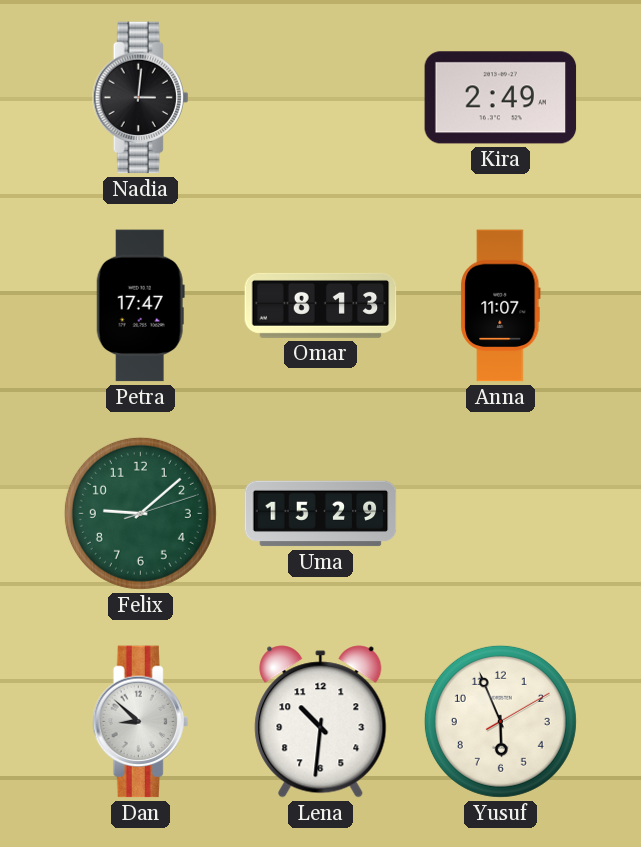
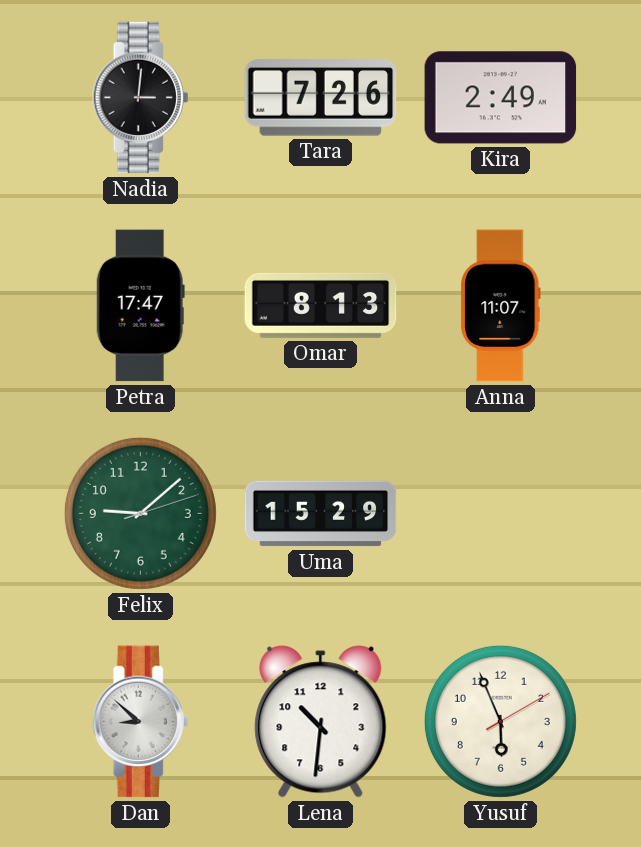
Tara: none -> 7:26
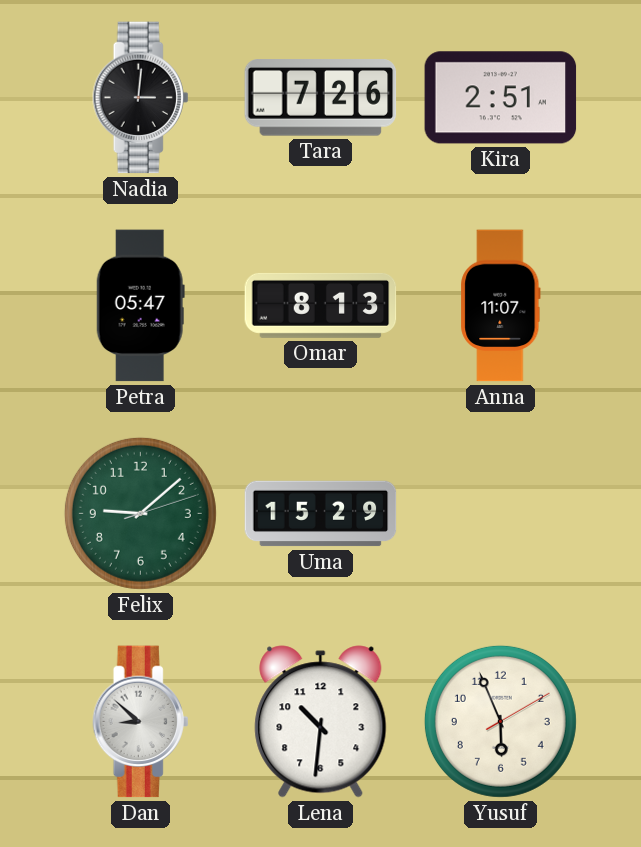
Kira: 2:49 -> 2:51
Petra: 17:47 -> 05:47
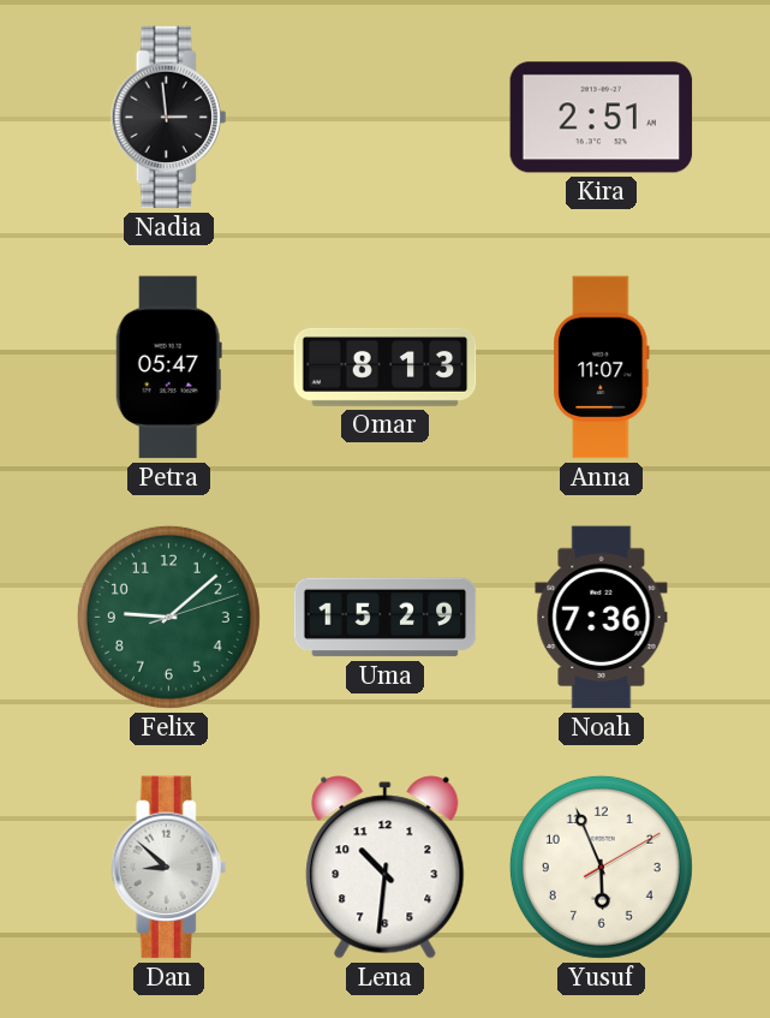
Nadia: 3:01 -> 2:59
Tara: 7:26 -> none
Noah: none -> 7:36
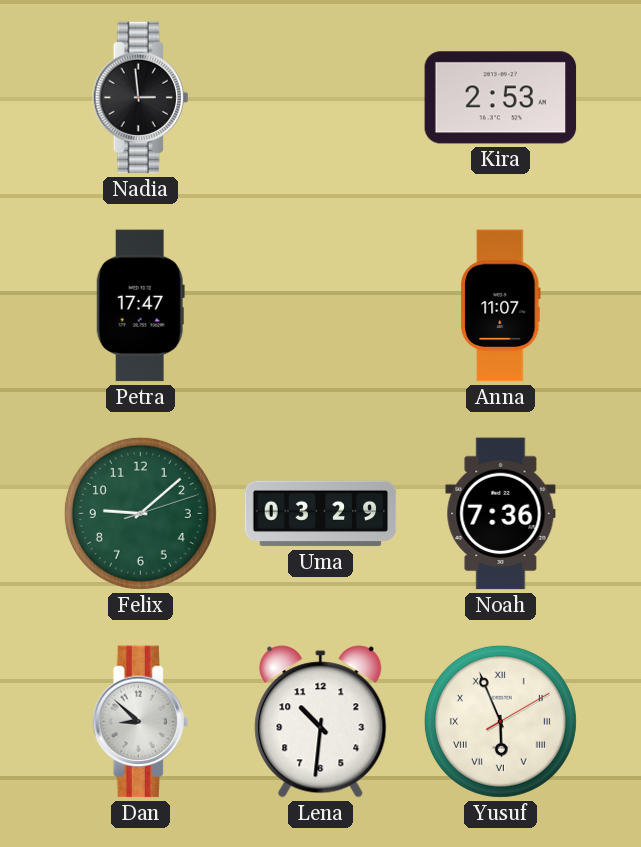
Kira: 2:51 -> 2:53
Petra: 05:47 -> 17:47
Omar: 8:13 -> none
Uma: 15:29 -> 03:29
Yusuf numerals: Arabic -> Roman
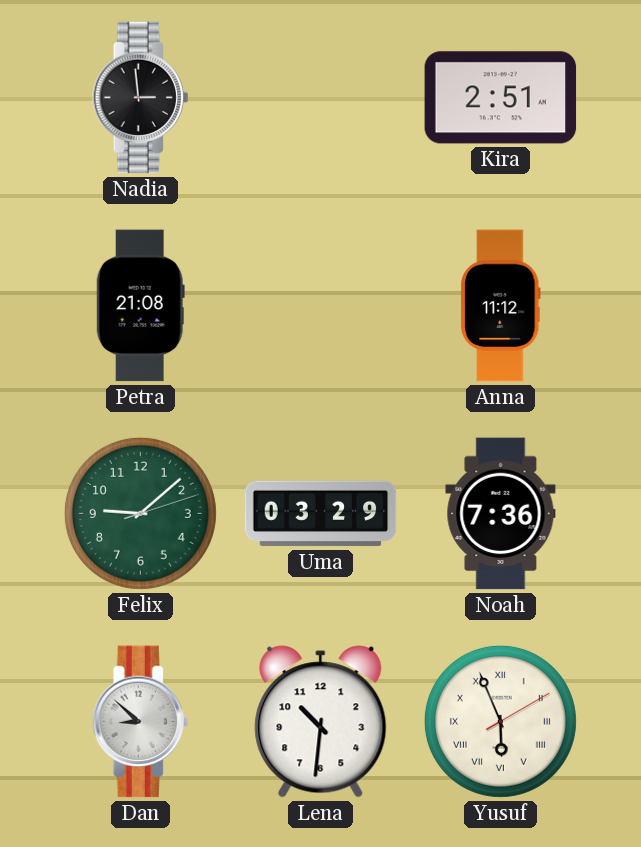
Kira: 2:53 -> 2:51
Petra: 17:47 -> 21:08
Anna: 11:07 -> 11:12
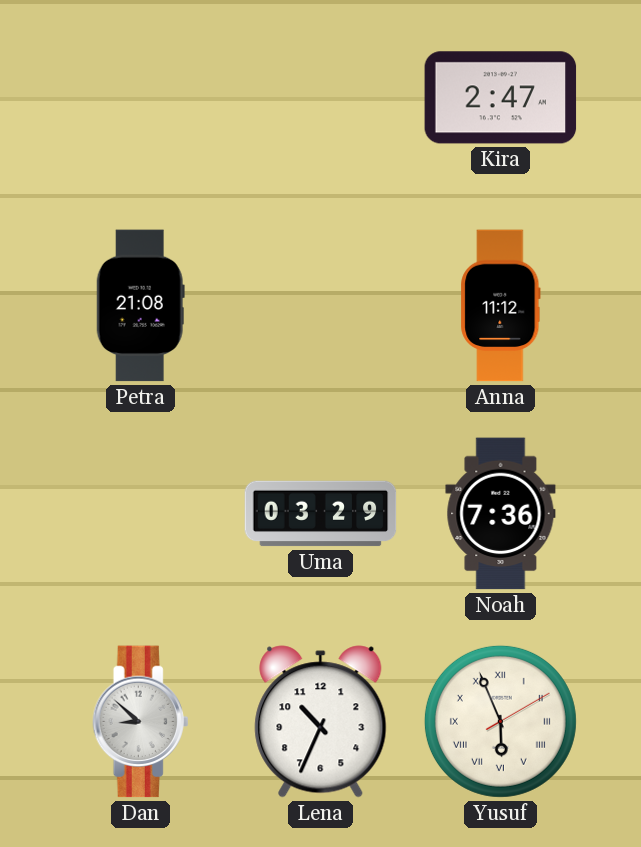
Nadia: 2:59 -> none
Kira: 2:51 -> 2:47
Felix: 9:08 -> none
Lena: 10:31 -> 10:34
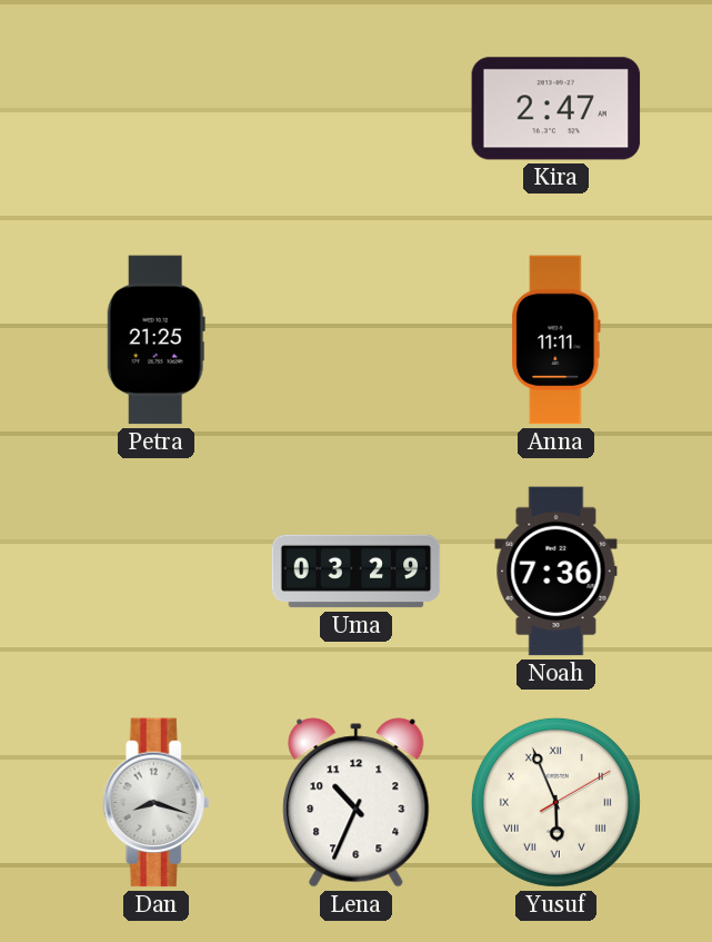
Petra: 21:08 -> 21:25
Anna: 11:12 -> 11:11
Dan: 8:52 -> 8:18
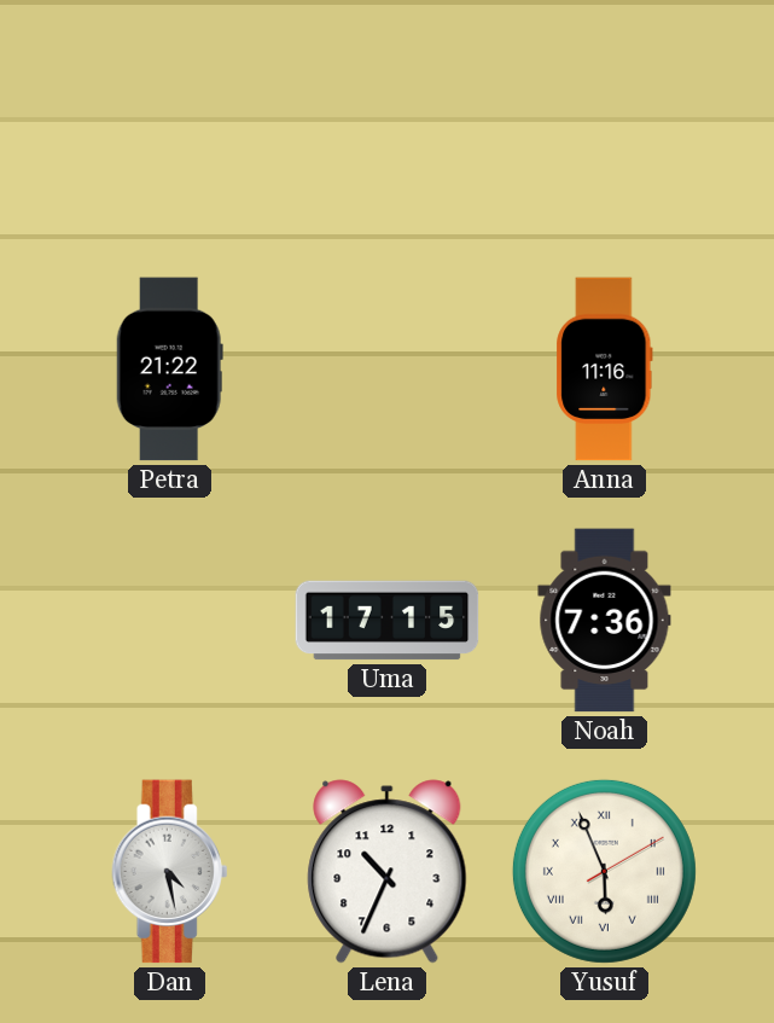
Kira: 2:47 -> none
Petra: 21:25 -> 21:22
Anna: 11:11 -> 11:16
Uma: 03:29 -> 17:15
Dan: 8:18 -> 4:28
